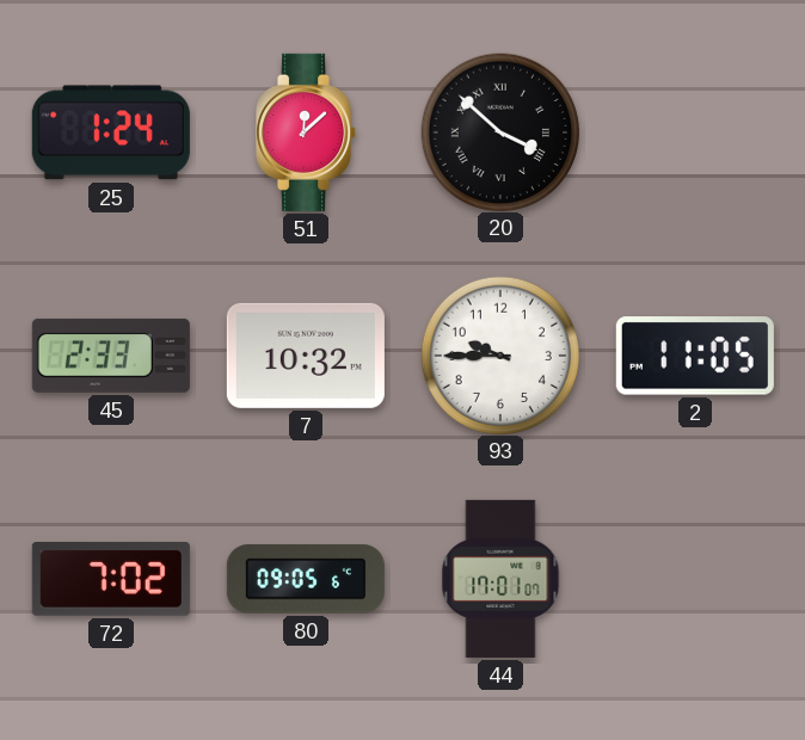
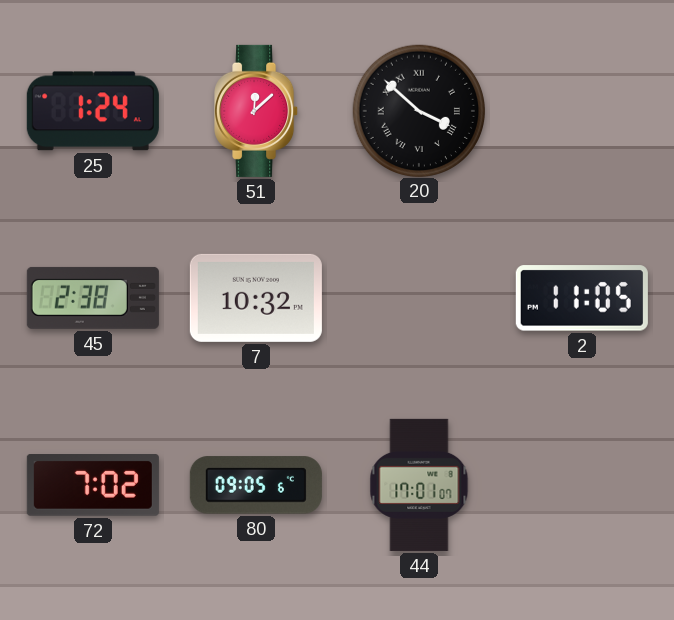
45: 2:33 -> 2:38
93: 9:45 -> none
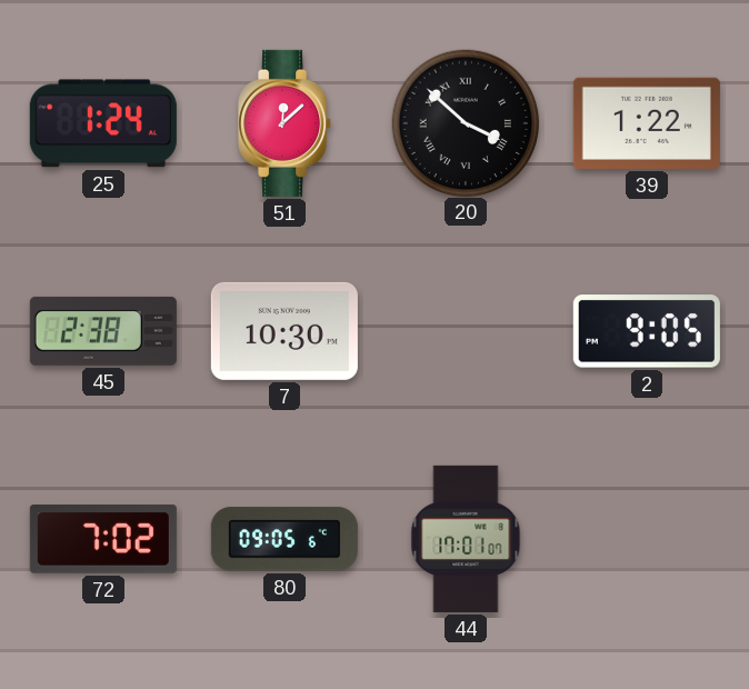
39: none -> 1:22
7: 10:32 -> 10:30
2: 11:05 -> 9:05
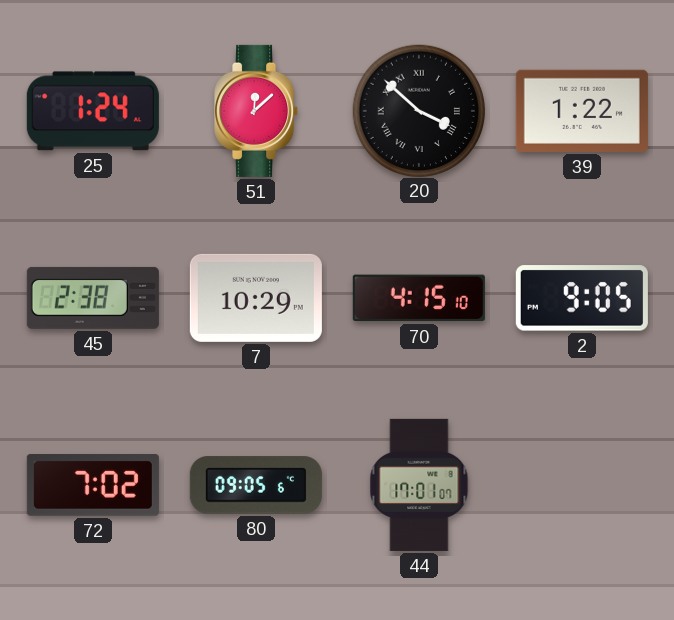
7: 10:30 -> 10:29
70: none -> 4:15
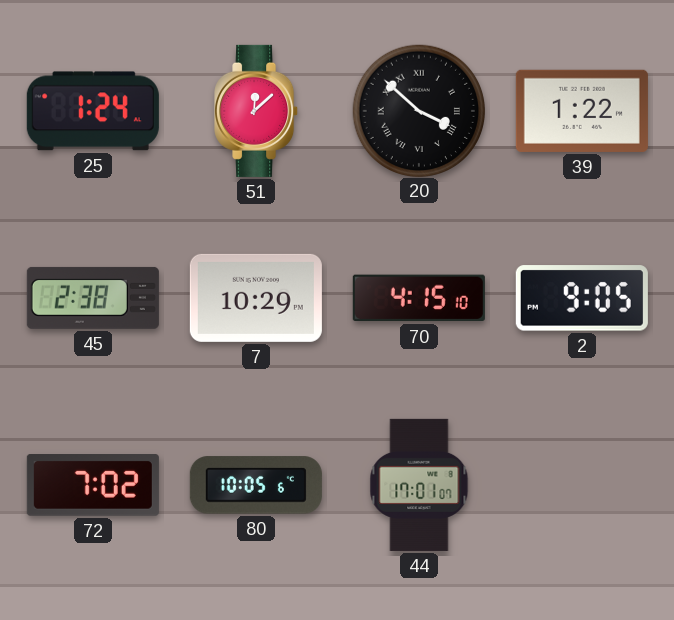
80: 09:05 -> 10:05
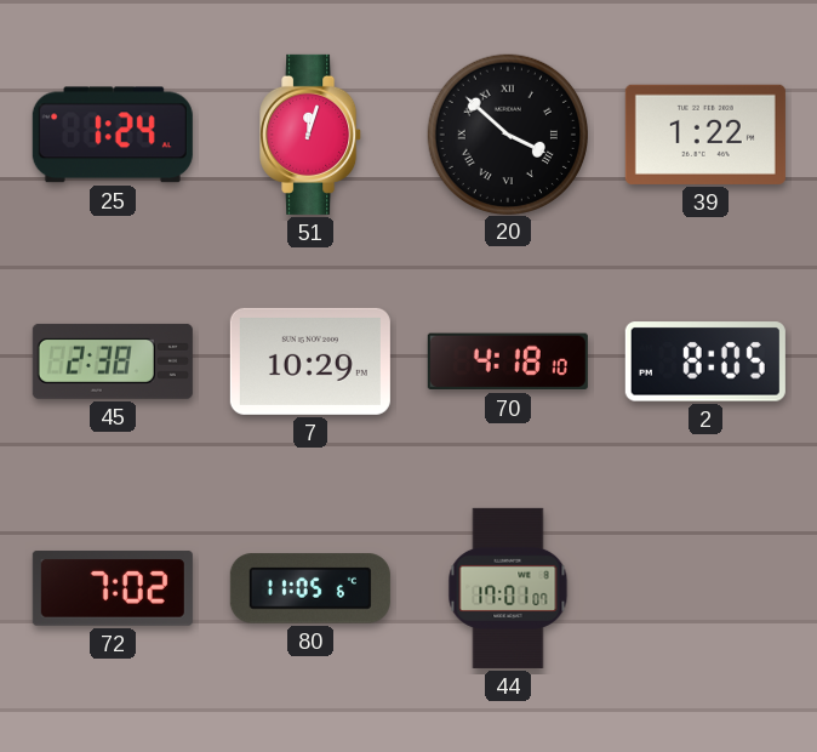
51: 12:08 -> 12:03
70: 4:15 -> 4:18
2: 9:05 -> 8:05
80: 10:05 -> 11:05
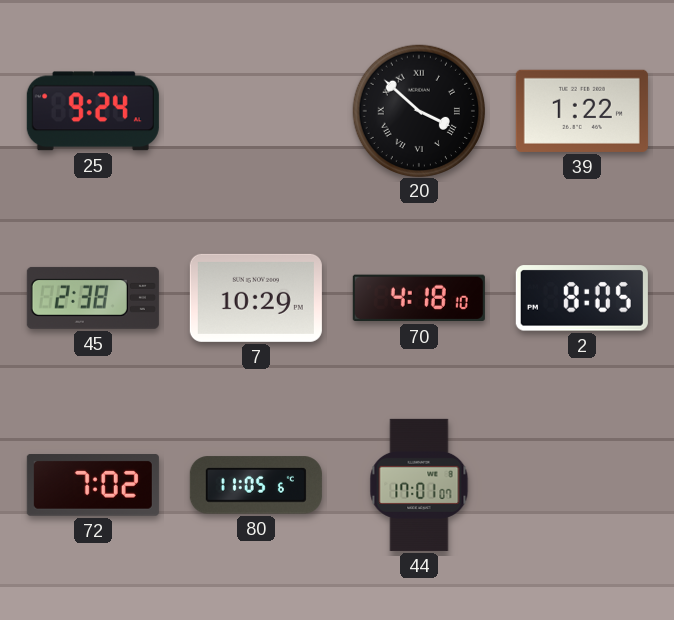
25: 1:24 -> 9:24
51: 12:03 -> none
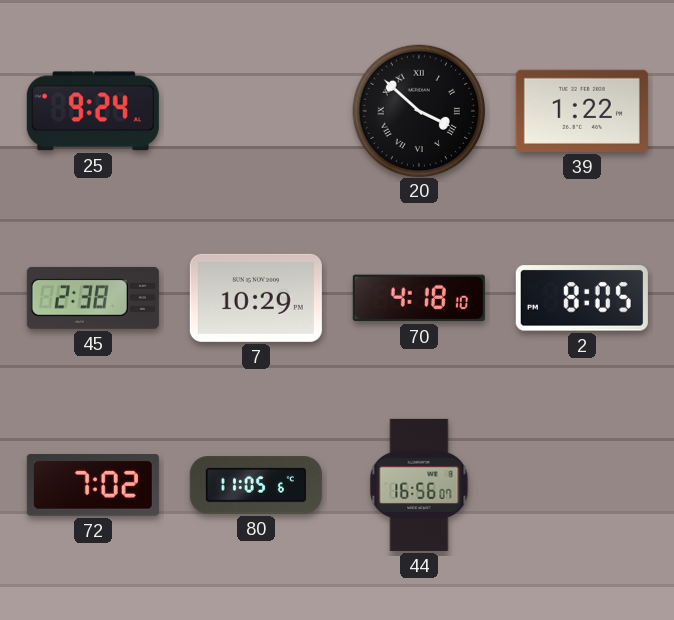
44: 17:01 -> 16:56
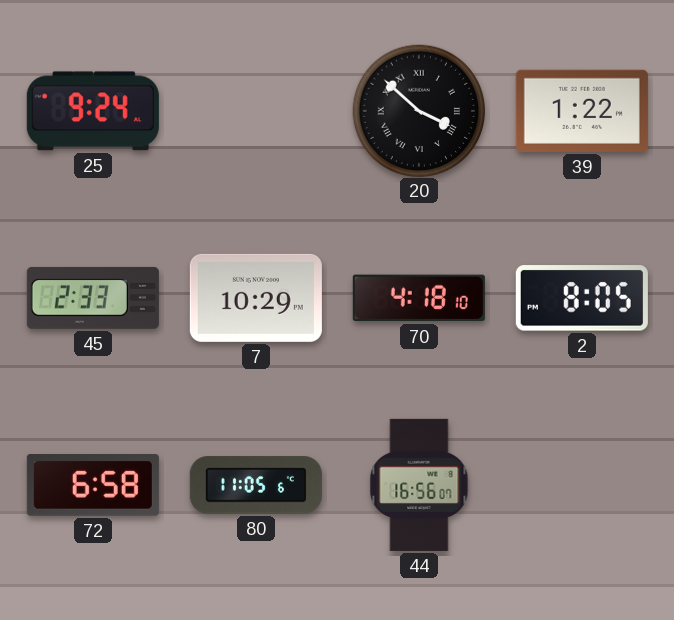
45: 2:38 -> 2:33
72: 7:02 -> 6:58
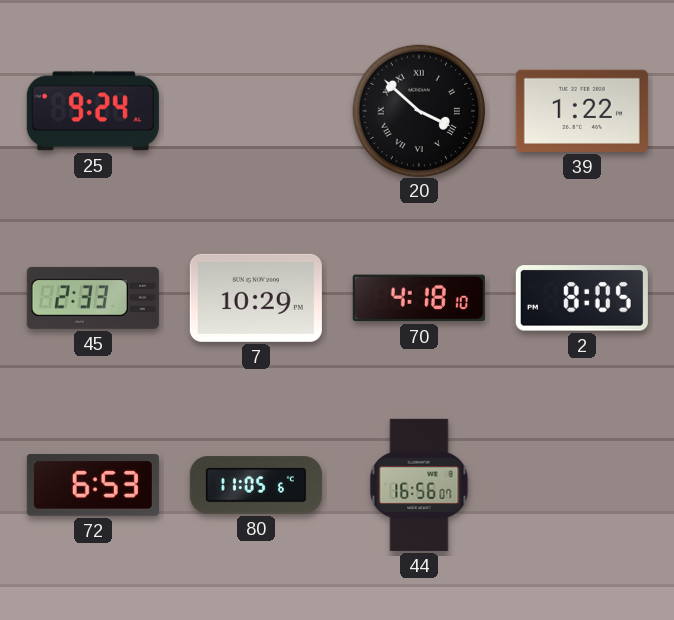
72: 6:58 -> 6:53
